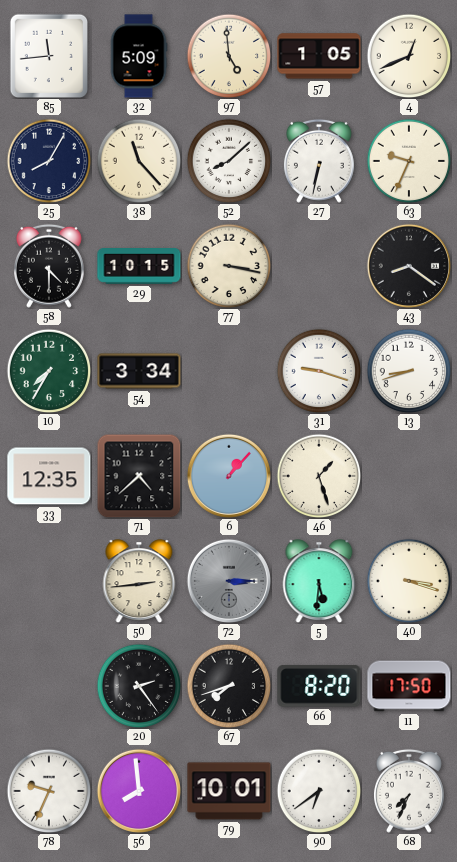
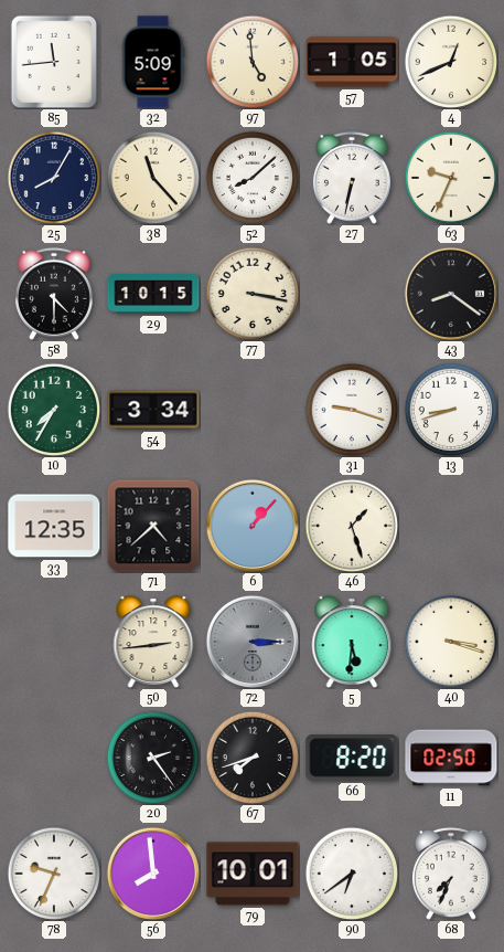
11: 17:50 -> 02:50
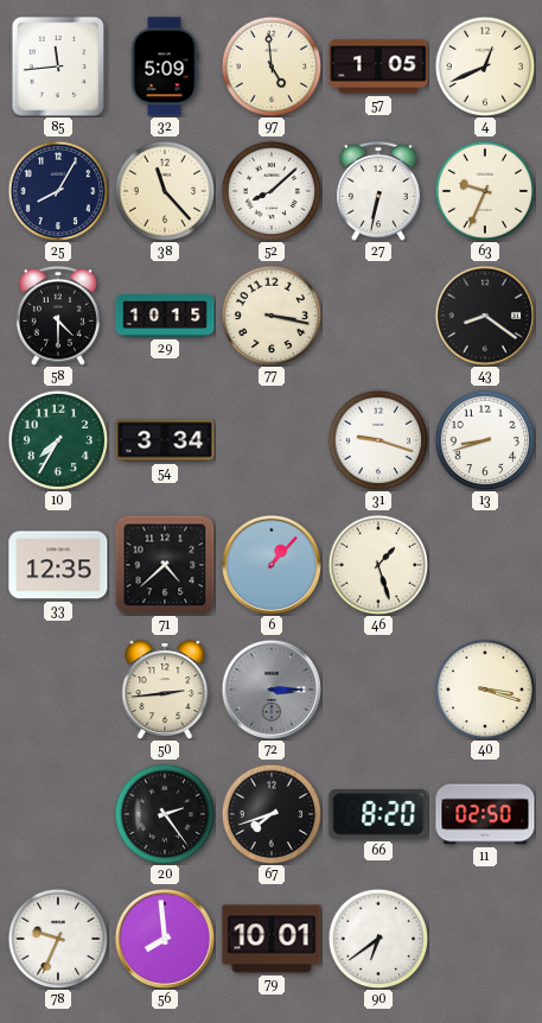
5: 5:31 -> none
68: 7:34 -> none
